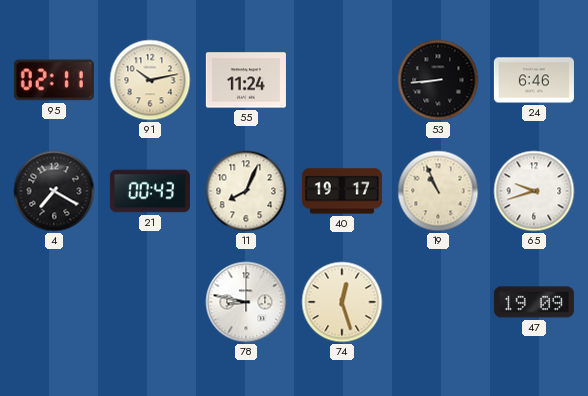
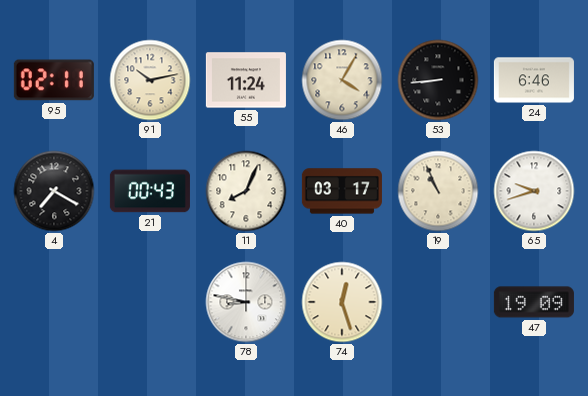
46: none -> 4:05
40: 19:17 -> 03:17
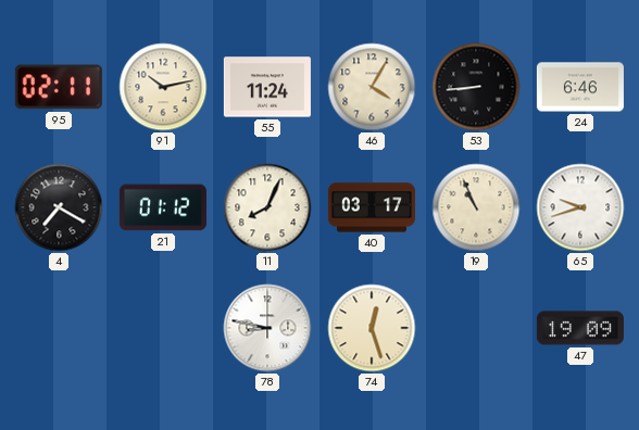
21: 00:43 -> 01:12
